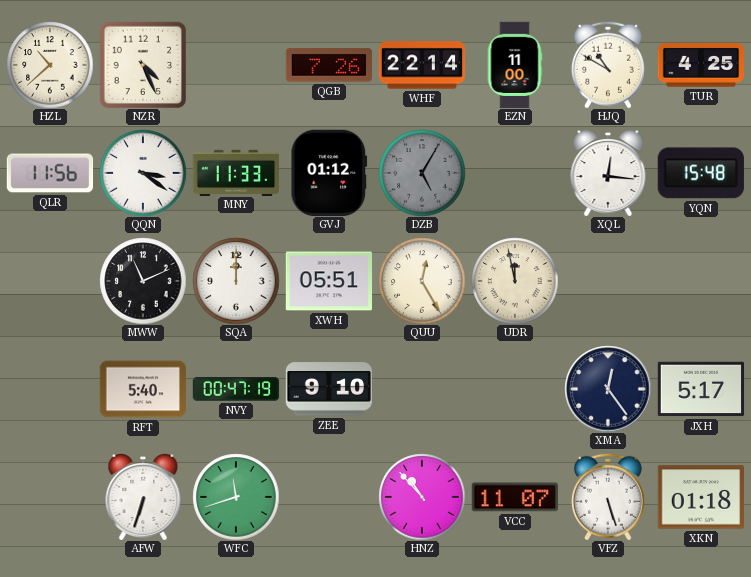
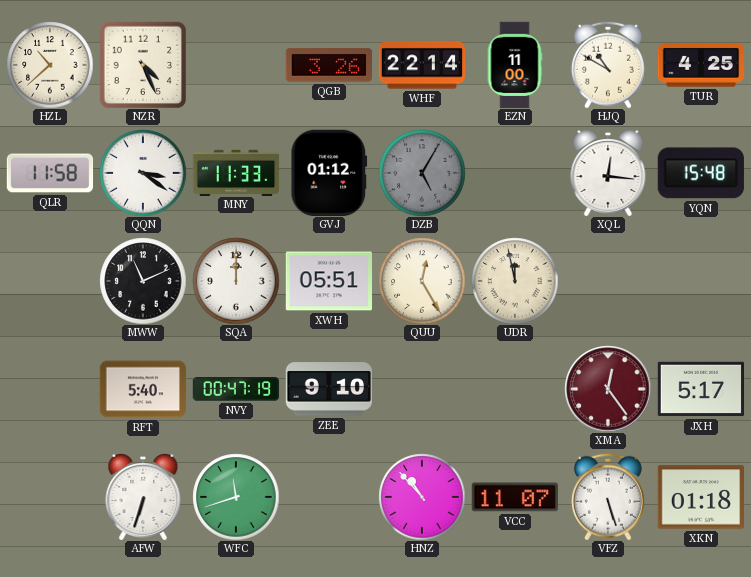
QGB: 7:26 -> 3:26
QLR: 11:56 -> 11:58
XMA dial: navy -> burgundy
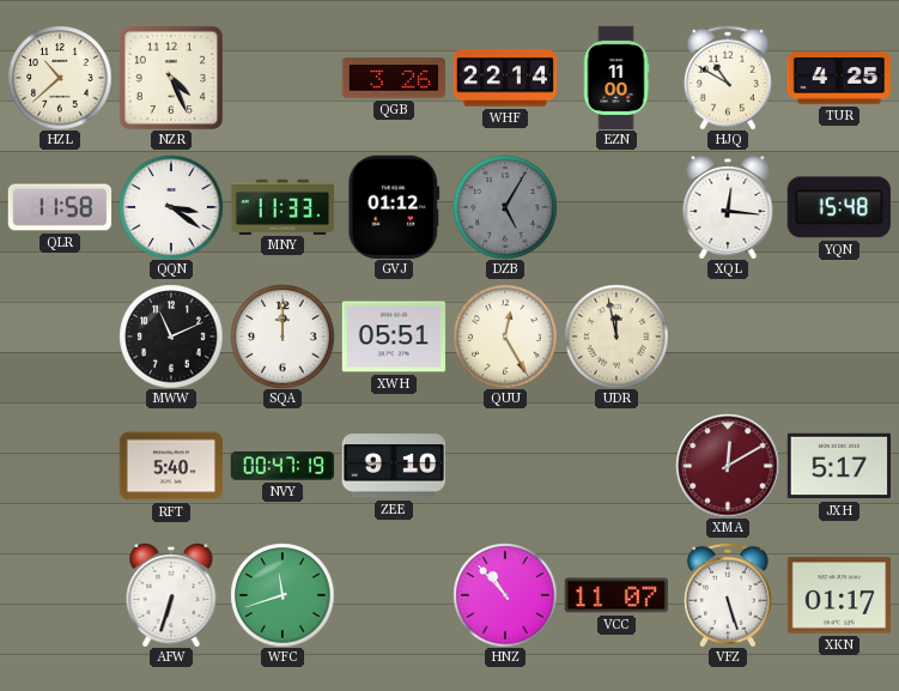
XMA: 12:24 -> 12:10
XKN: 01:18 -> 01:17
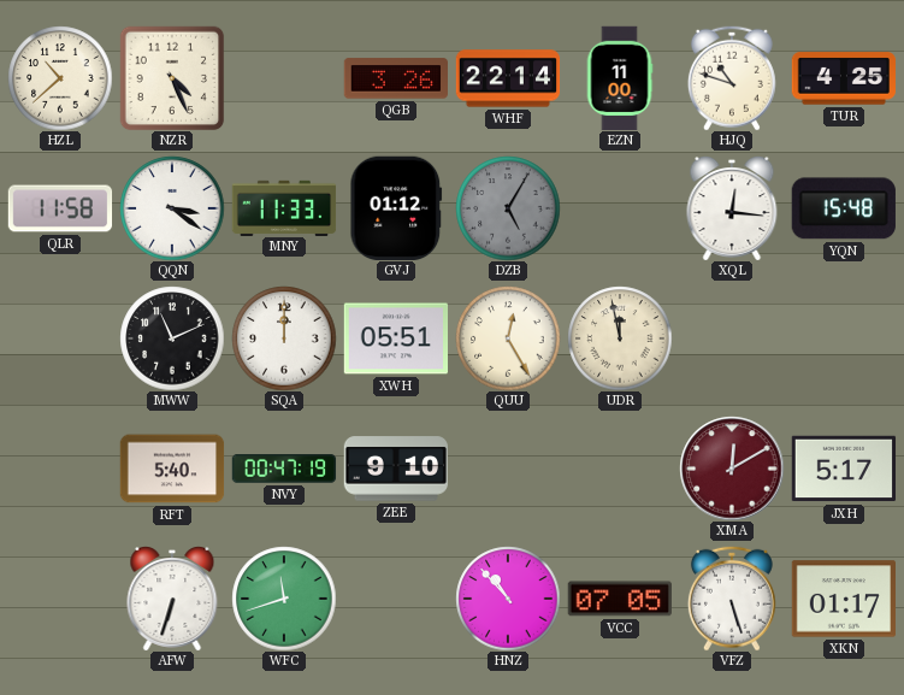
HJQ: 10:50 -> 10:48
VCC: 11:07 -> 07:05
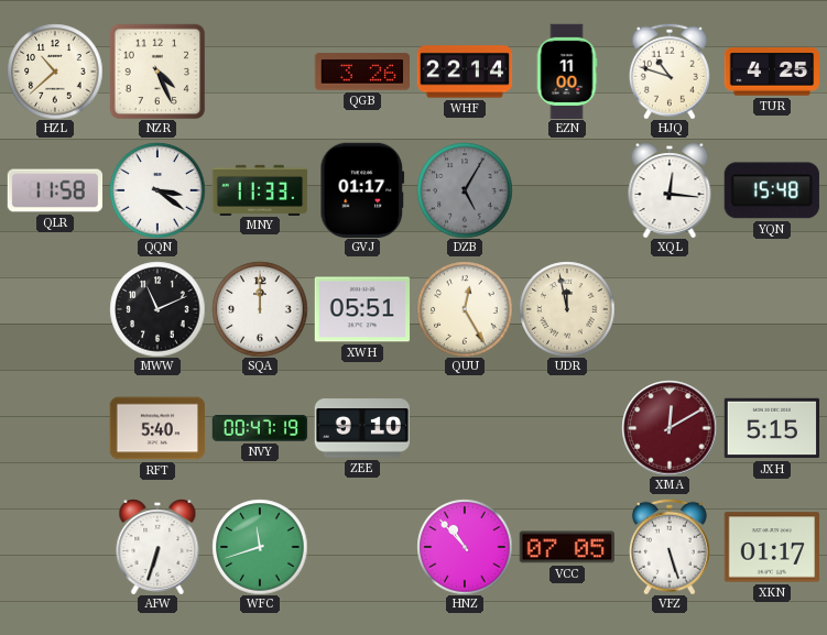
GVJ: 01:12 -> 01:17
JXH: 5:17 -> 5:15
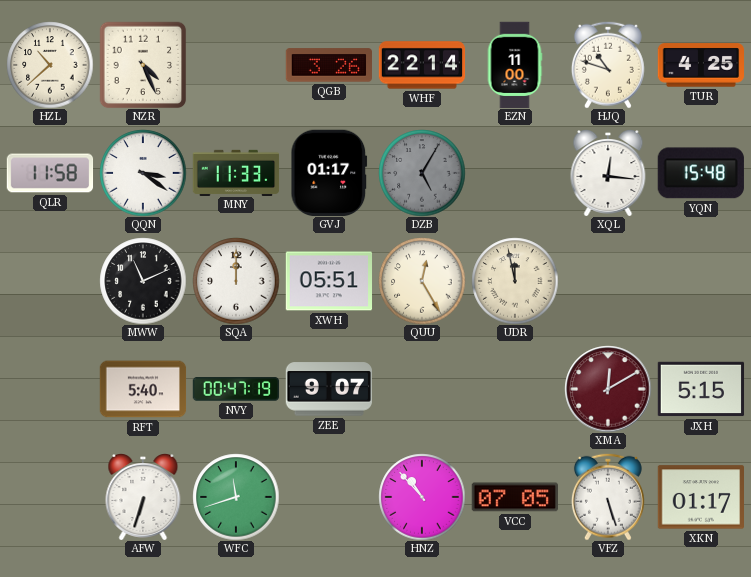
ZEE: 9:10 -> 9:07
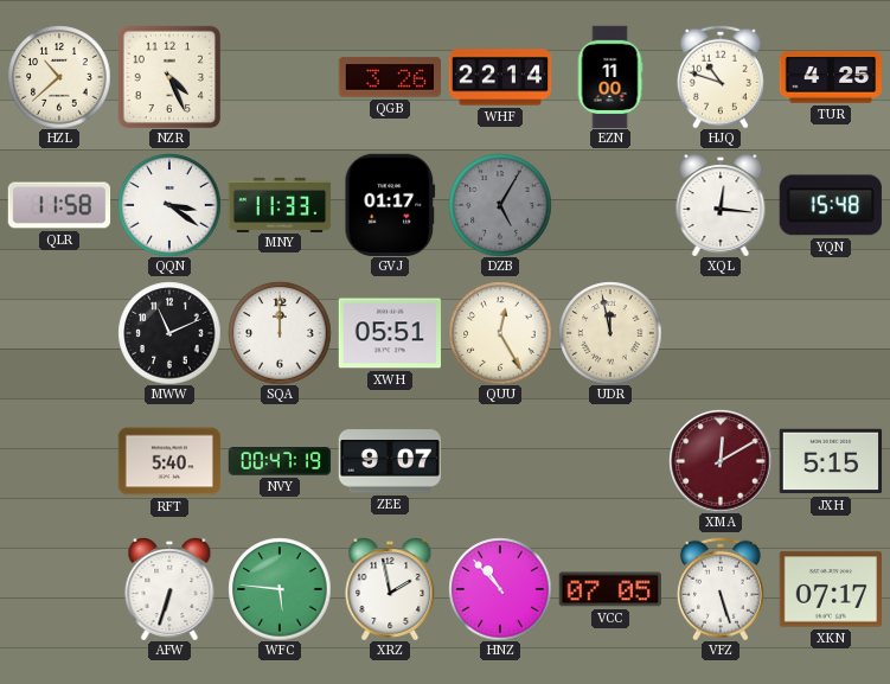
WFC: 11:42 -> 5:46
XRZ: none -> 1:58
XKN: 01:17 -> 07:17
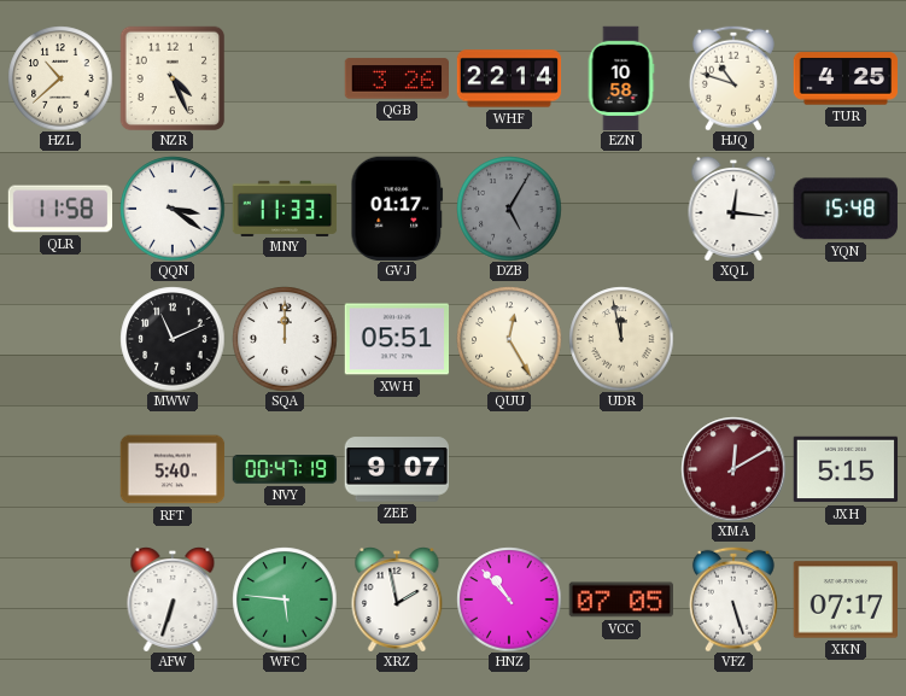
EZN: 11:00 -> 10:58
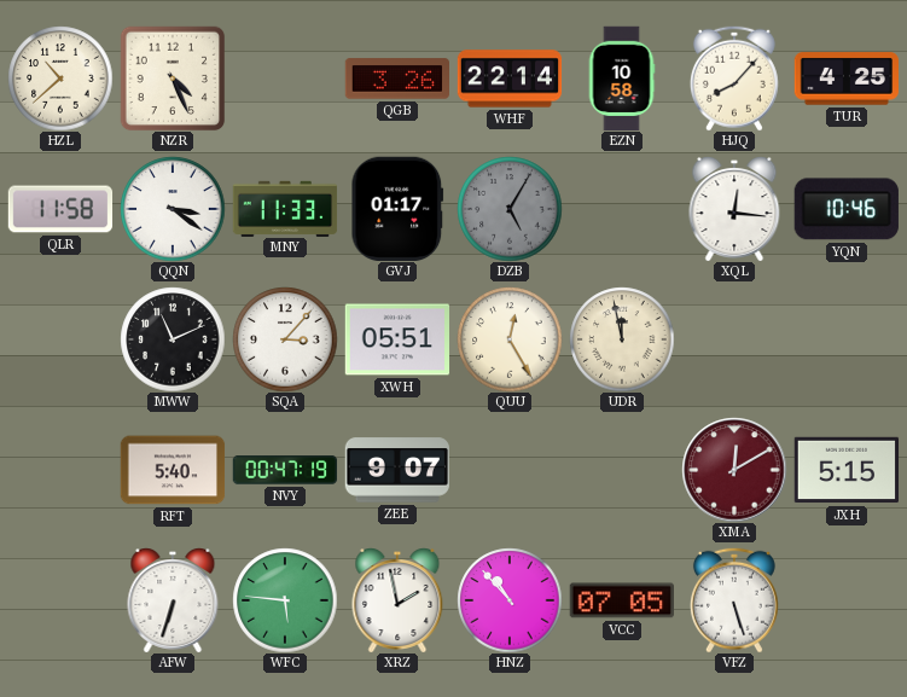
HJQ: 10:48 -> 8:07
YQN: 15:48 -> 10:46
SQA: 12:00 -> 3:07
XKN: 07:17 -> none
